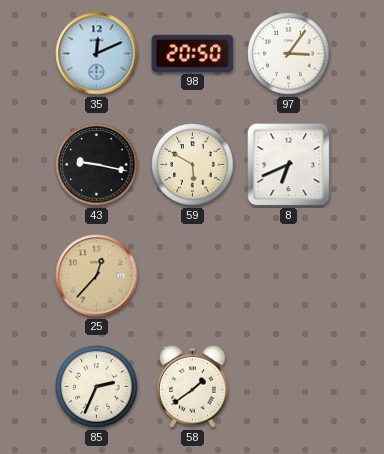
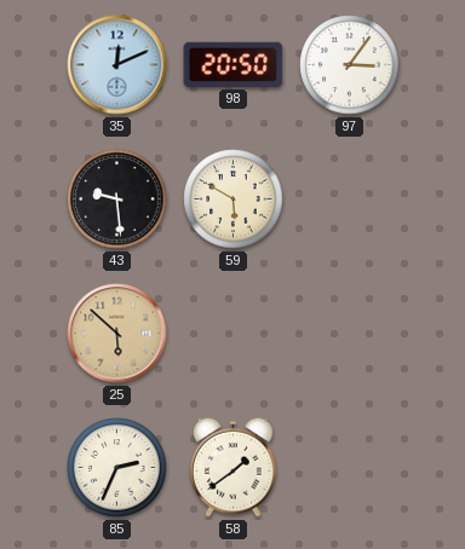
43: 9:17 -> 9:29
8: 6:41 -> none
25: 12:37 -> 5:52
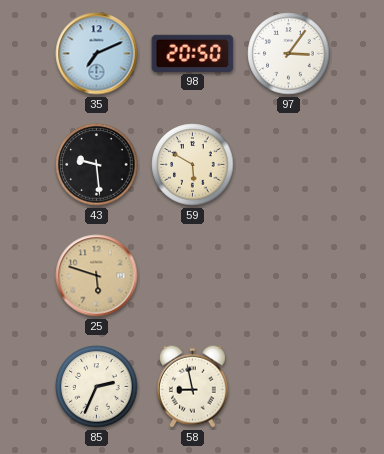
35: 12:11 -> 7:11
25: 5:52 -> 5:48
58: 1:39 -> 8:58
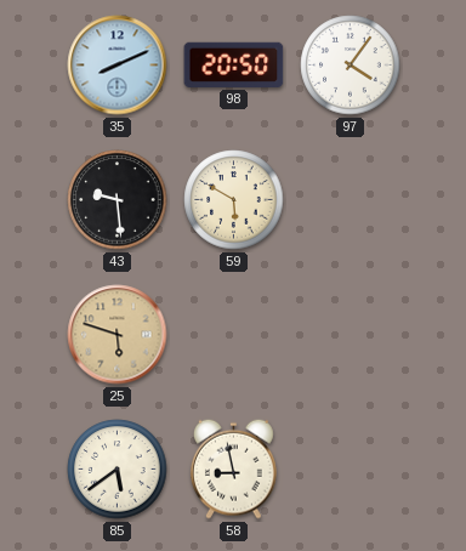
35: 7:11 -> 8:11
97: 3:06 -> 4:06
85: 2:34 -> 5:39
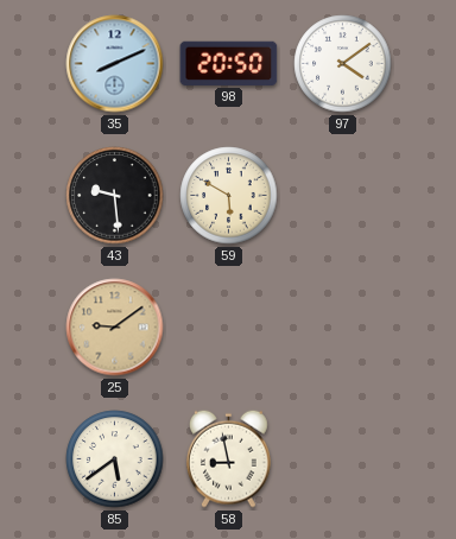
97: 4:06 -> 4:09
25: 5:48 -> 9:09
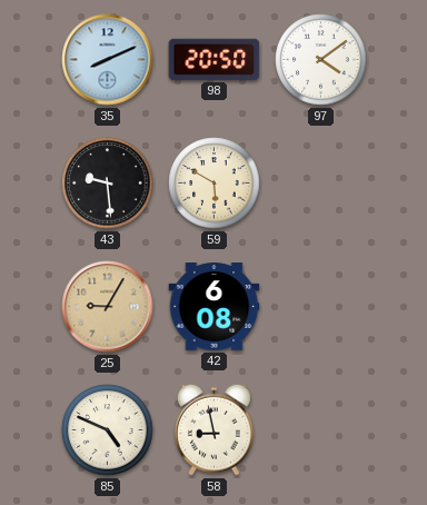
25: 9:09 -> 9:05
42: none -> 6:08
85: 5:39 -> 4:49
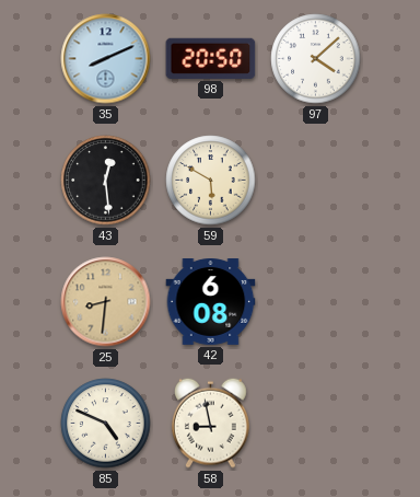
97: 4:09 -> 4:08
43: 9:29 -> 12:29
25: 9:05 -> 8:31
